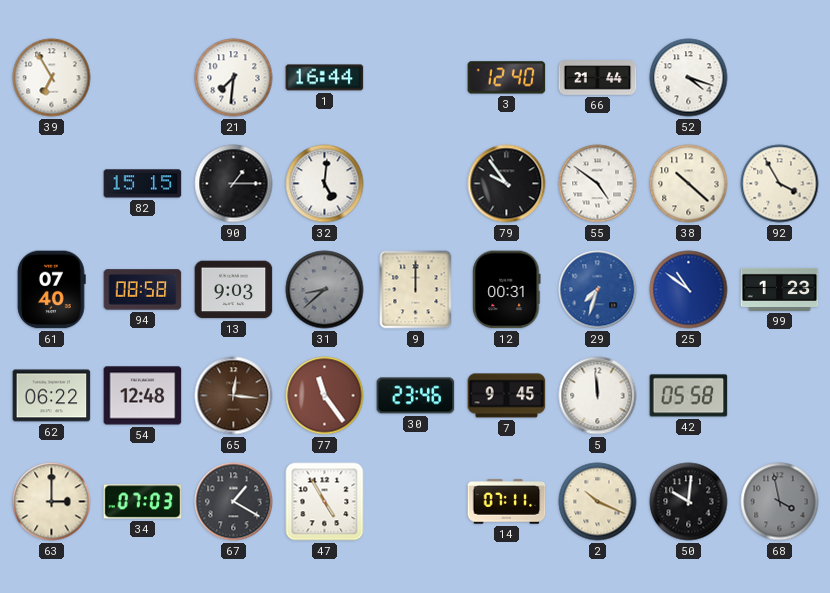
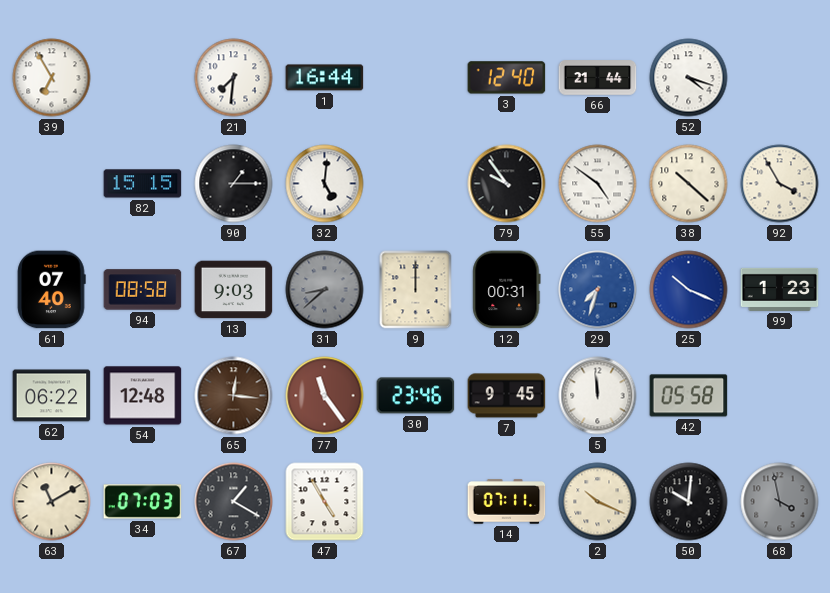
25: 10:51 -> 10:19
63: 3:00 -> 11:10
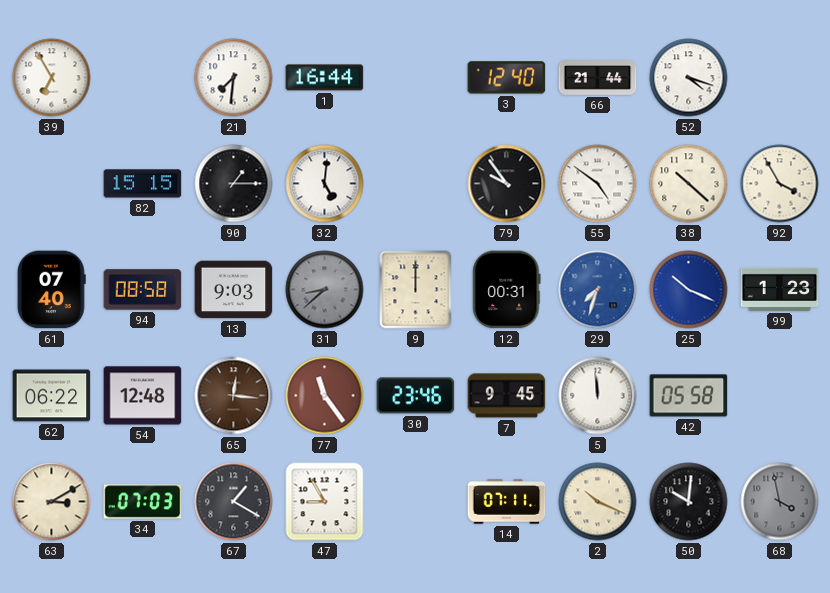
63: 11:10 -> 3:10
47: 4:55 -> 8:55
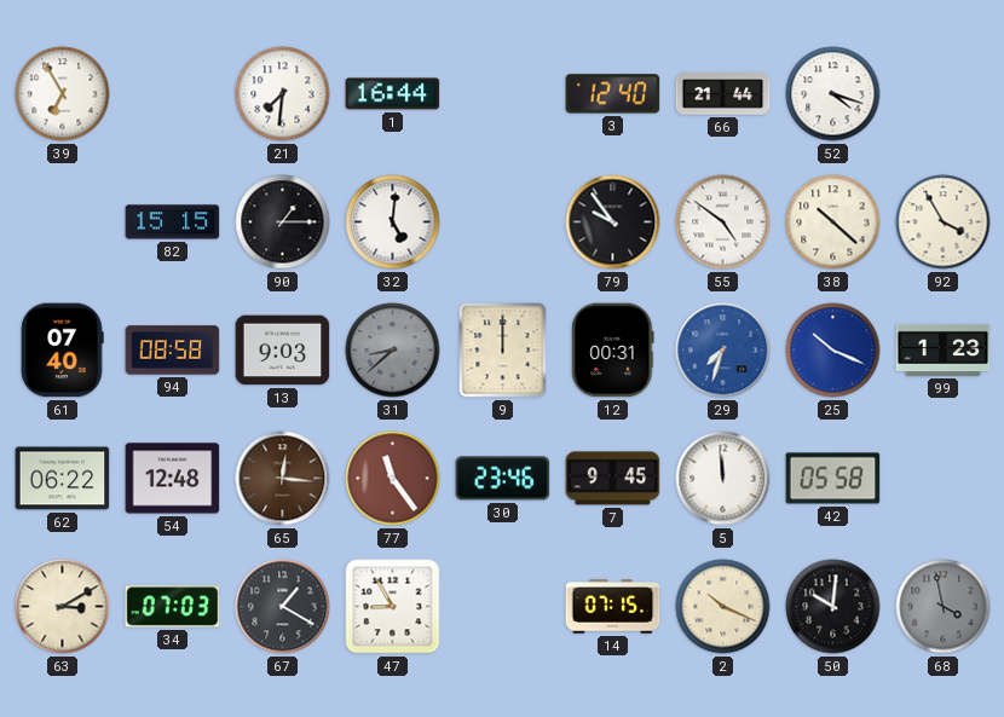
14: 07:11 -> 07:15
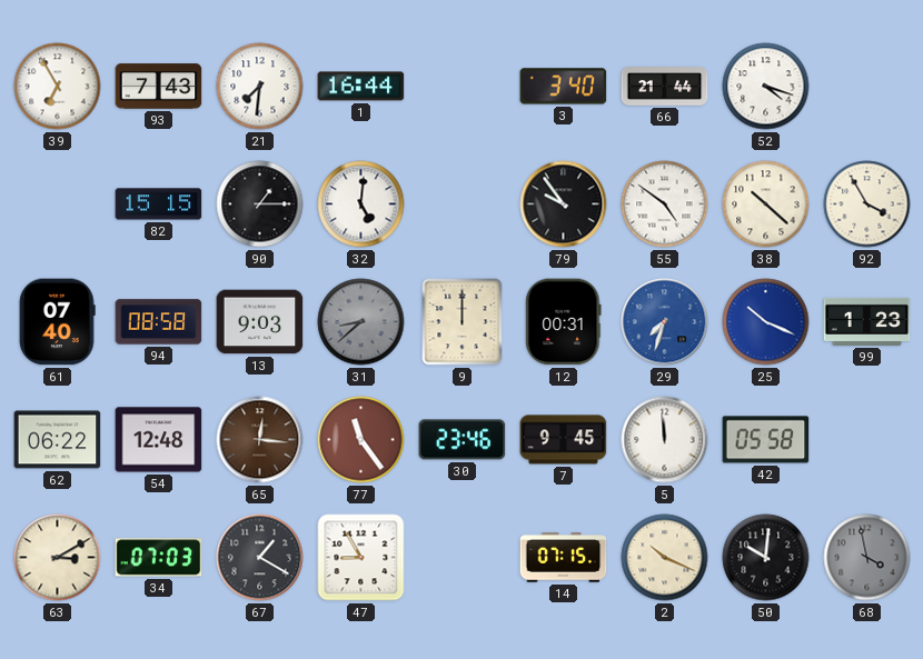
93: none -> 7:43
3: 12:40 -> 3:40
